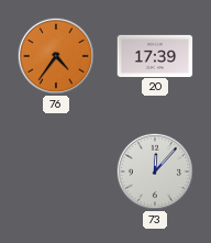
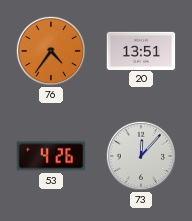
20: 17:39 -> 13:51
53: none -> 4:26
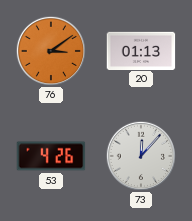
76: 4:36 -> 3:09
20: 13:51 -> 01:13
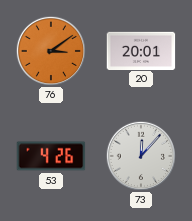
20: 01:13 -> 20:01
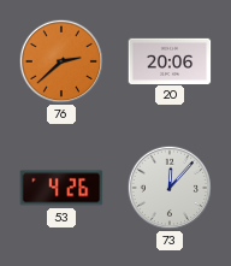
76: 3:09 -> 2:38
20: 20:01 -> 20:06
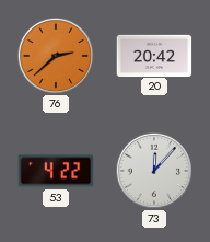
20: 20:06 -> 20:42
53: 4:26 -> 4:22
